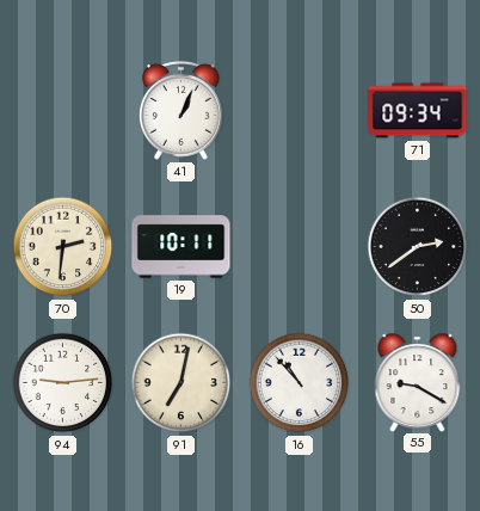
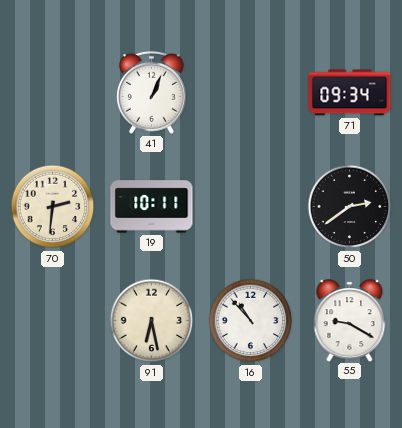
94: 9:14 -> none
91: 7:02 -> 6:28
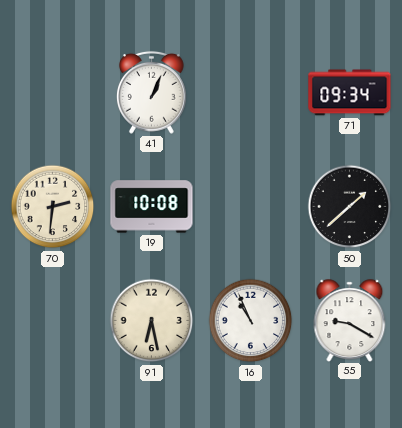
19: 10:11 -> 10:08
50: 2:39 -> 1:38
16: 10:53 -> 10:56
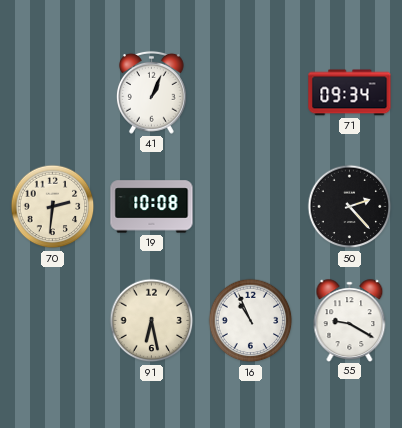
50: 1:38 -> 2:23
